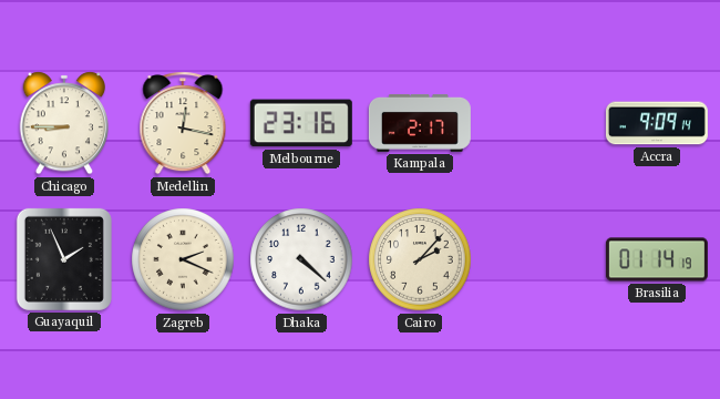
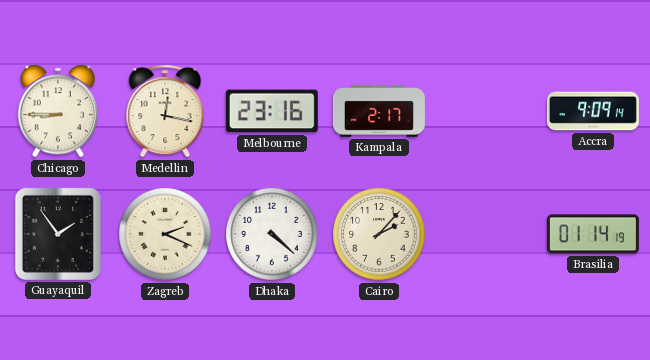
Guayaquil: 1:56 -> 1:54
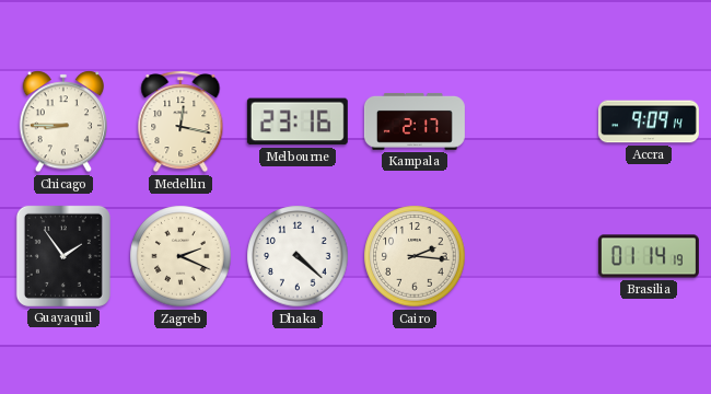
Cairo: 2:07 -> 2:16
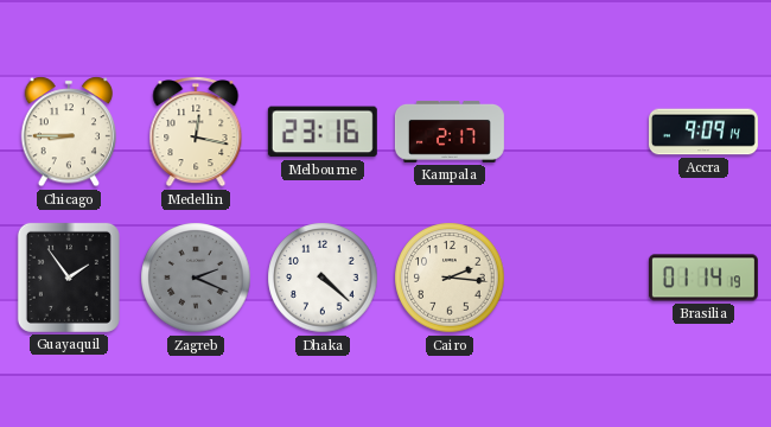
Zagreb dial: cream -> grey
